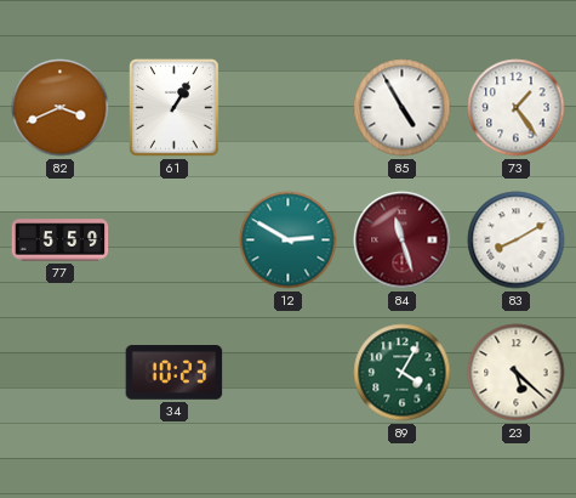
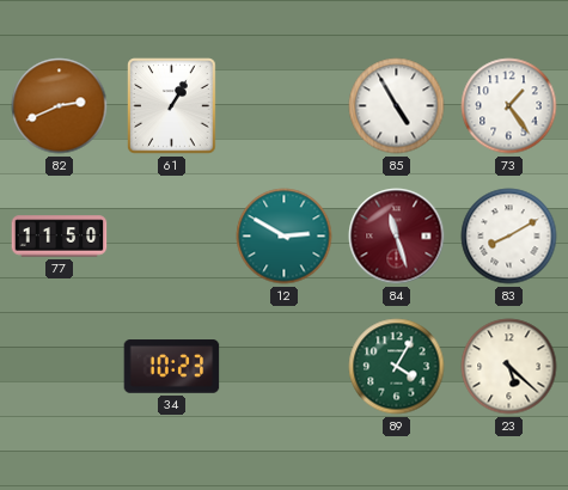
82: 3:41 -> 2:41
77: 5:59 -> 11:50
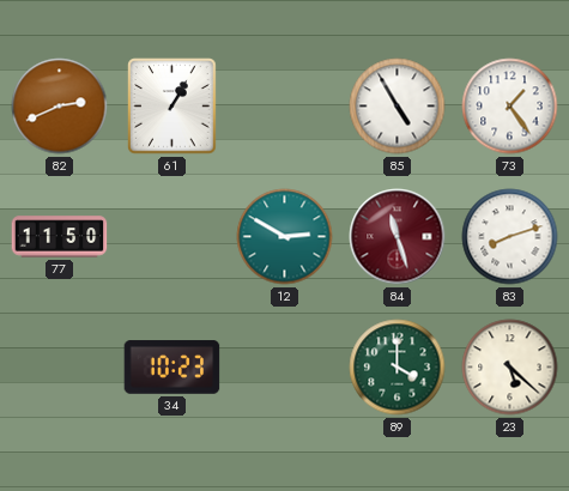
83: 8:10 -> 8:12
89: 4:05 -> 4:00
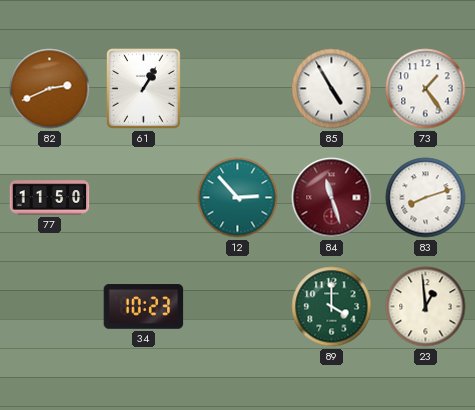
12: 2:50 -> 2:53
23: 5:22 -> 12:59
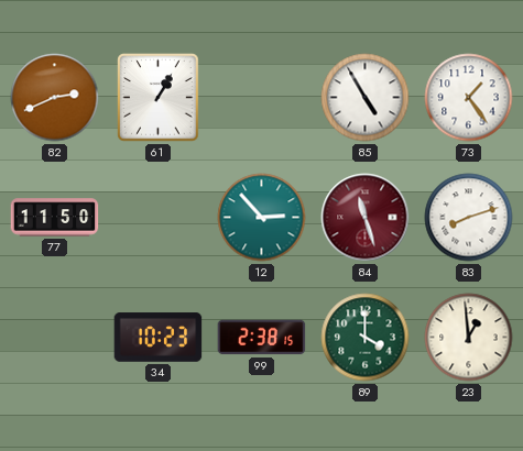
99: none -> 2:38
